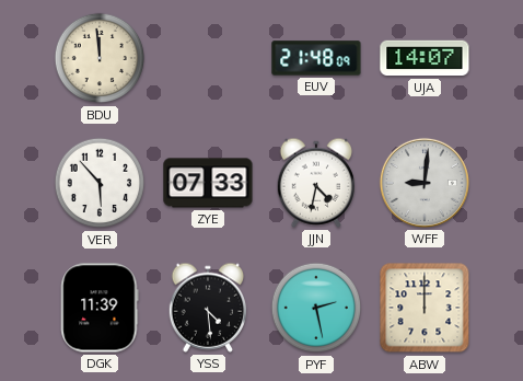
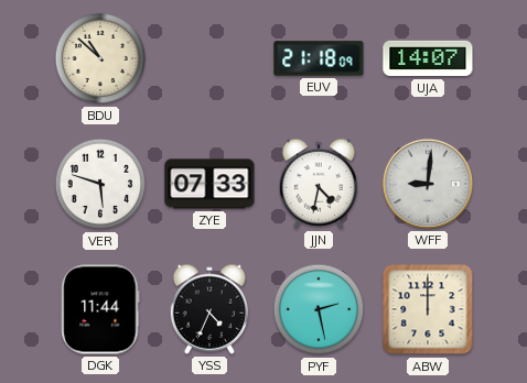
BDU: 11:59 -> 10:52
EUV: 21:48 -> 21:18
VER: 5:53 -> 5:48
DGK: 11:39 -> 11:44
YSS: 4:29 -> 4:34
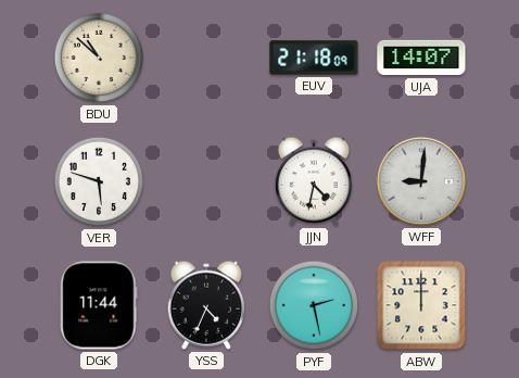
ZYE: 07:33 -> none
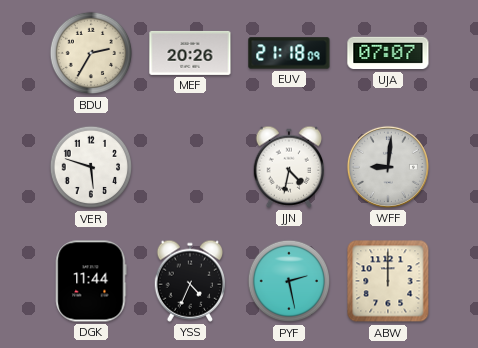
BDU: 10:52 -> 2:35
MEF: none -> 20:26
UJA: 14:07 -> 07:07
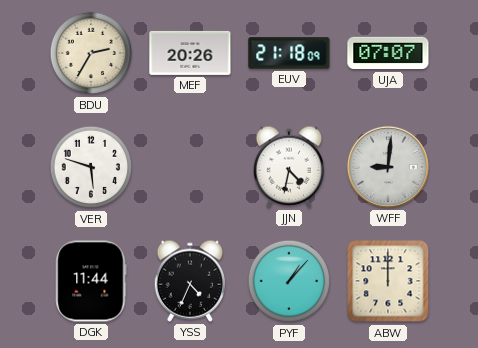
PYF: 2:28 -> 1:07
